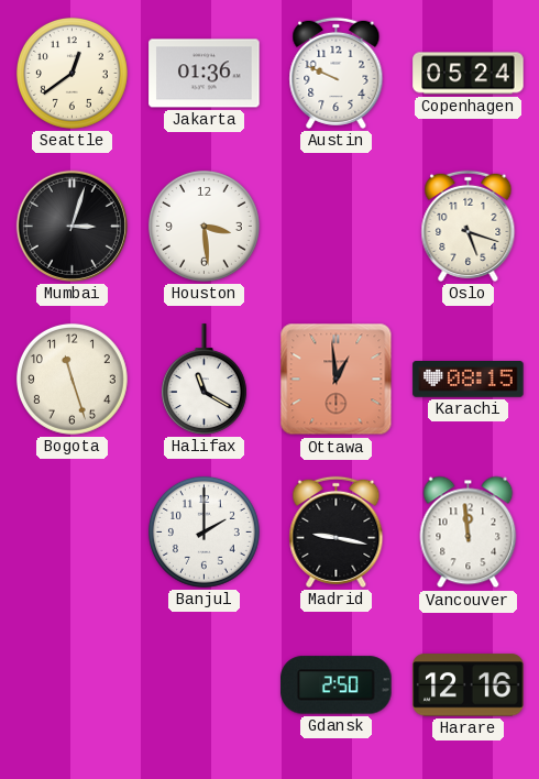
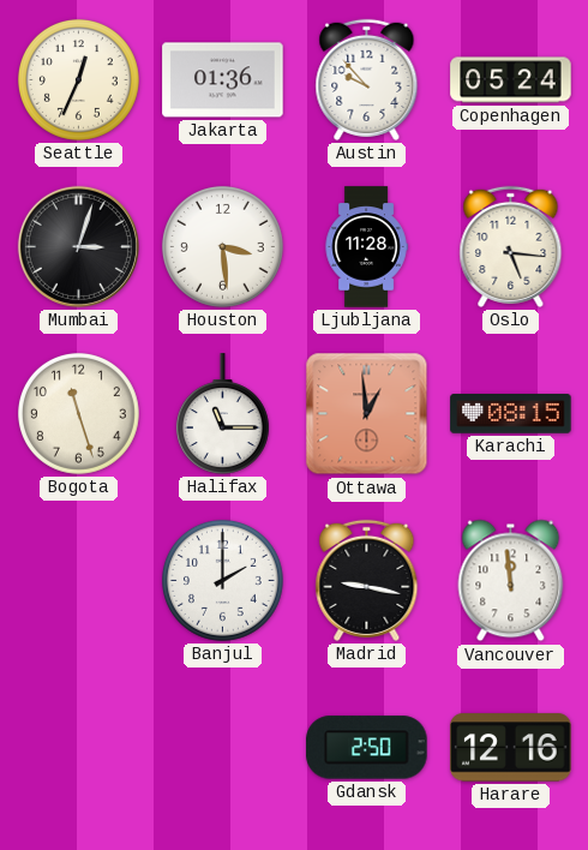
Seattle: 12:39 -> 12:34
Austin: 9:49 -> 9:53
Ljubljana: none -> 11:28
Oslo: 5:18 -> 5:16
Halifax: 11:20 -> 11:15
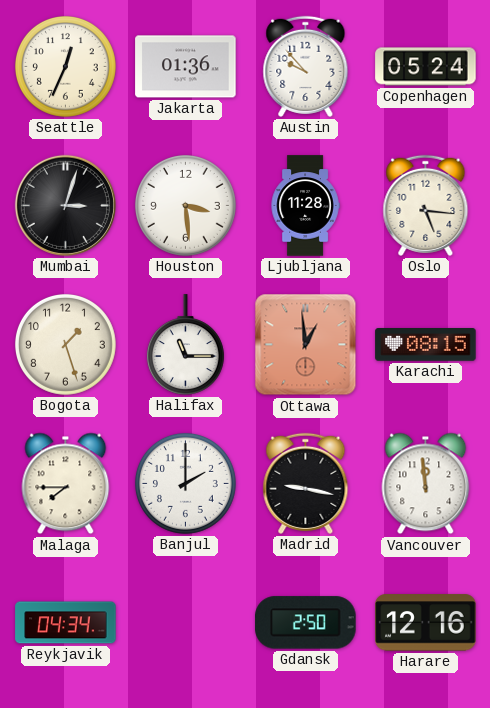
Bogota: 11:27 -> 1:27
Malaga: none -> 7:45
Reykjavik: none -> 04:34
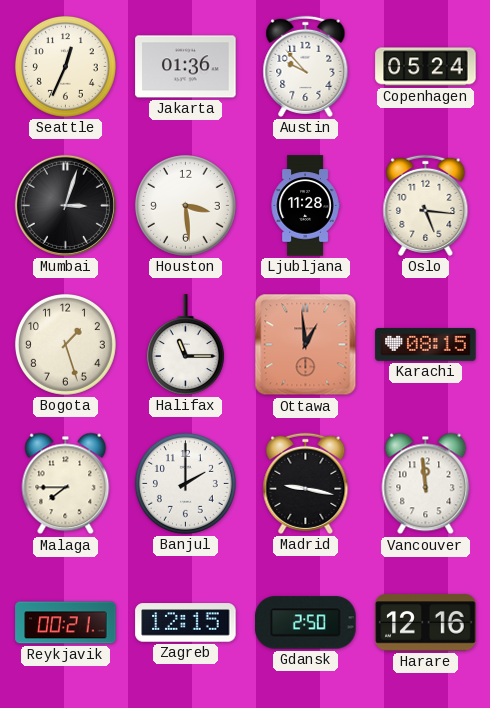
Reykjavik: 04:34 -> 00:21
Zagreb: none -> 12:15
